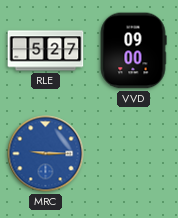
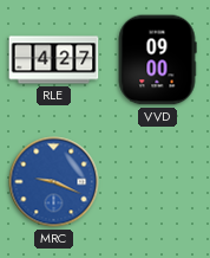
RLE: 5:27 -> 4:27
MRC: 9:15 -> 9:19
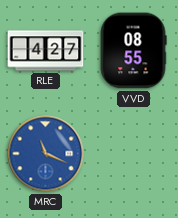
VVD: 09:00 -> 08:55
MRC: 9:19 -> 11:19
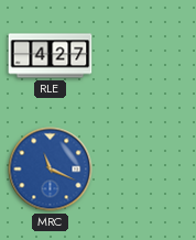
VVD: 08:55 -> none
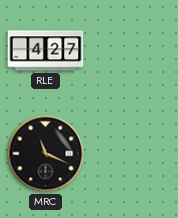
MRC dial: blue -> black
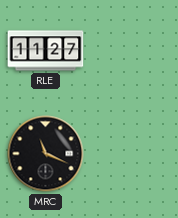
RLE: 4:27 -> 11:27
